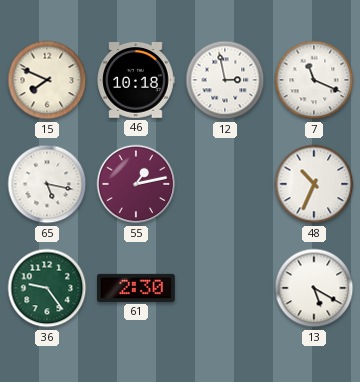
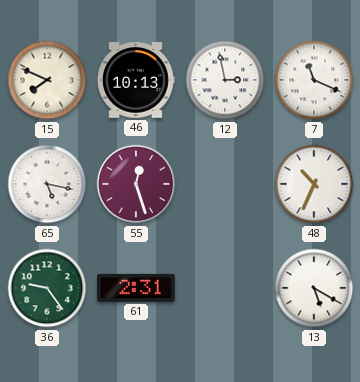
46: 10:18 -> 10:13
55: 1:13 -> 12:27
61: 2:30 -> 2:31
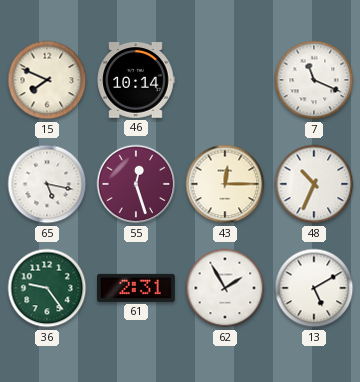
46: 10:13 -> 10:14
12: 2:58 -> none
43: none -> 12:15
62: none -> 1:55
13: 5:20 -> 5:10
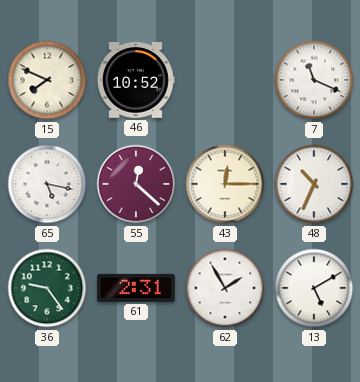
46: 10:14 -> 10:52
55: 12:27 -> 12:22
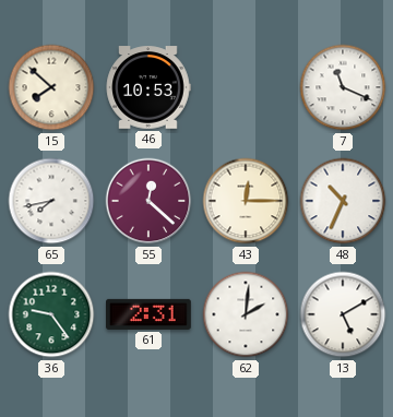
15: 7:49 -> 7:52
46: 10:52 -> 10:53
65: 5:17 -> 7:43
62: 1:55 -> 2:01
